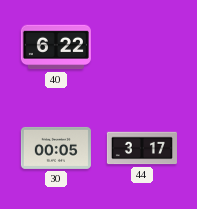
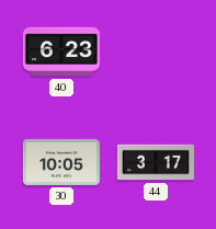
40: 6:22 -> 6:23
30: 00:05 -> 10:05
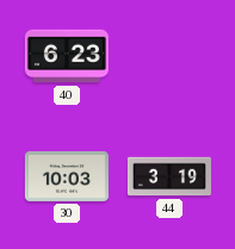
30: 10:05 -> 10:03
44: 3:17 -> 3:19
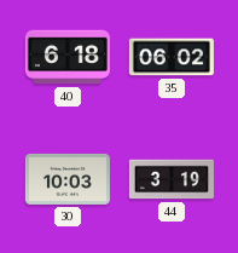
40: 6:23 -> 6:18
35: none -> 06:02
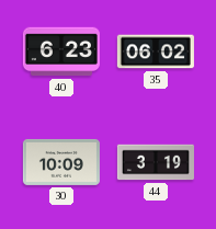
40: 6:18 -> 6:23
30: 10:03 -> 10:09
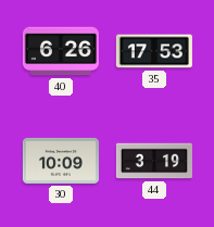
40: 6:23 -> 6:26
35: 06:02 -> 17:53
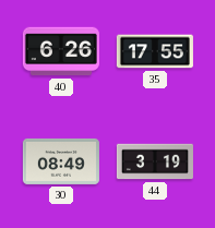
35: 17:53 -> 17:55
30: 10:09 -> 08:49
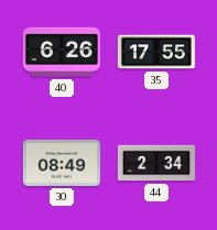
44: 3:19 -> 2:34
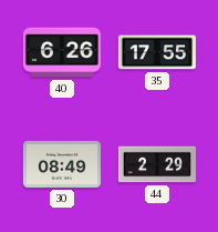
44: 2:34 -> 2:29
